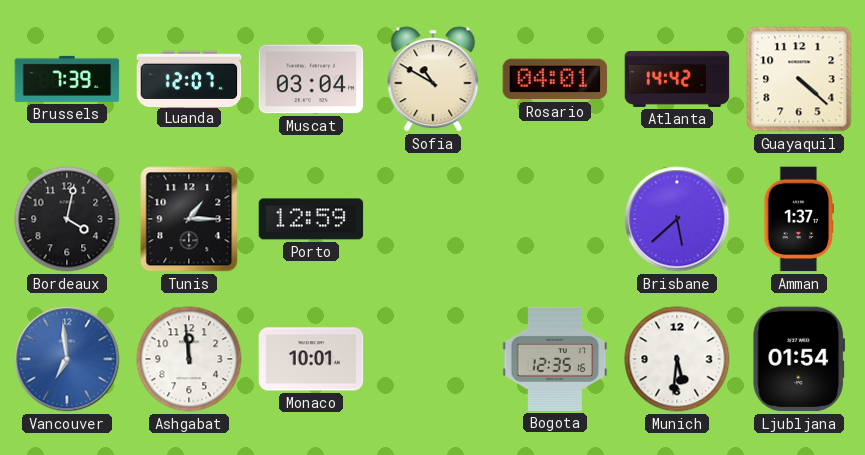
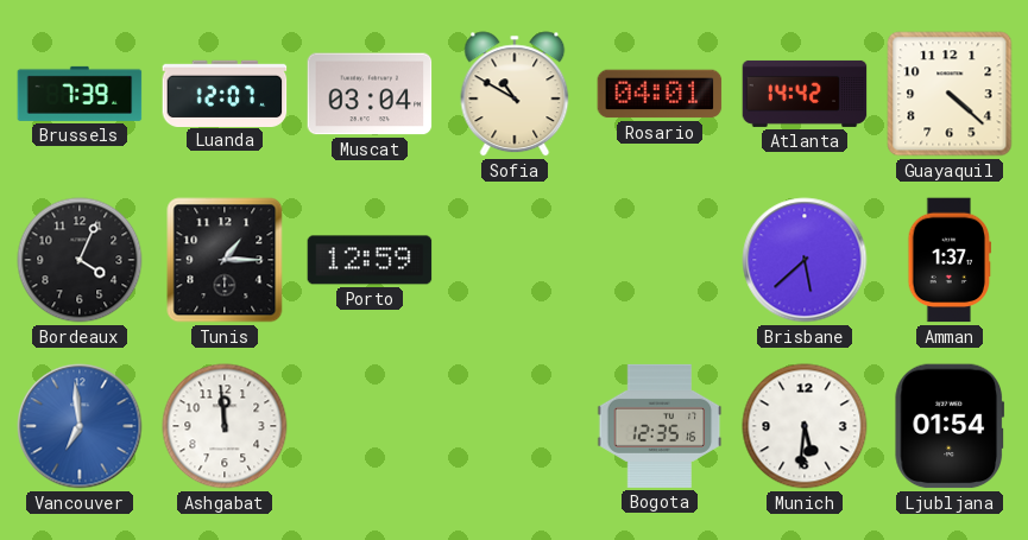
Bordeaux: 4:02 -> 4:04
Monaco: 10:01 -> none
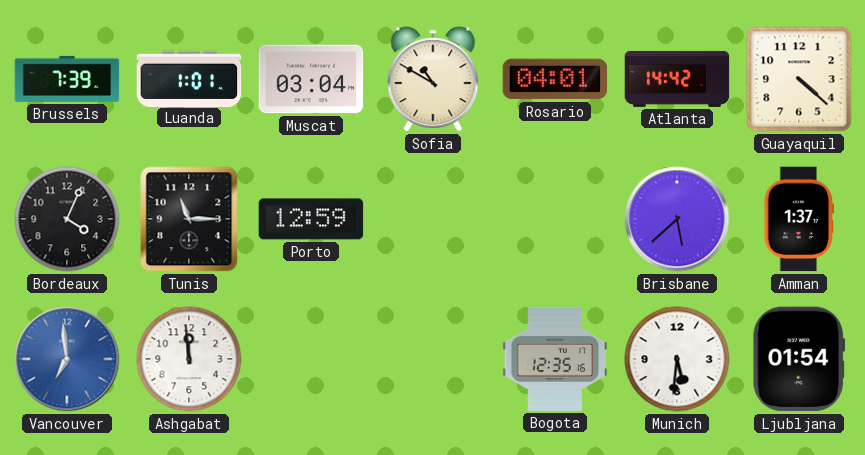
Luanda: 12:07 -> 1:01
Tunis: 1:15 -> 11:15
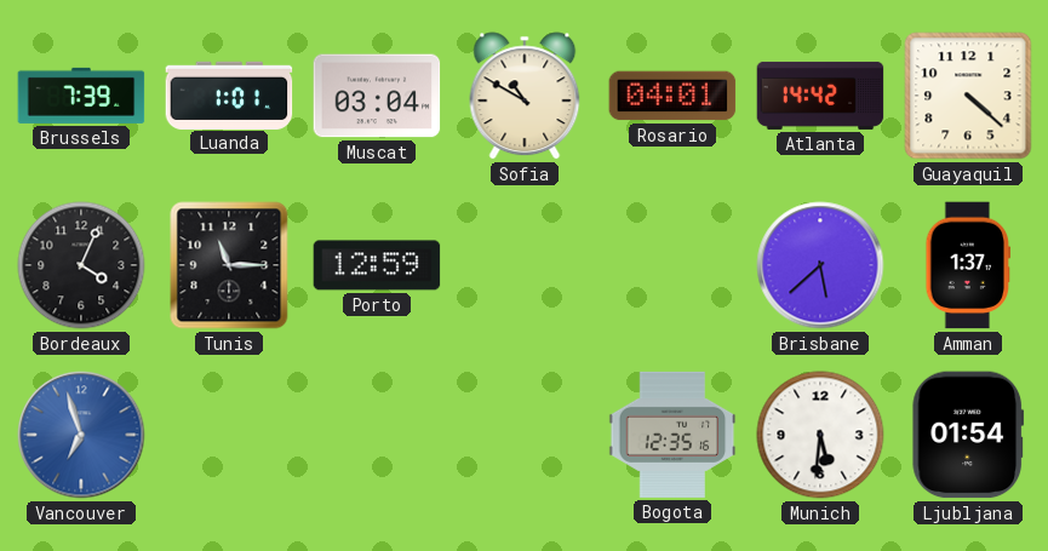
Vancouver: 6:59 -> 6:57
Ashgabat: 11:59 -> none
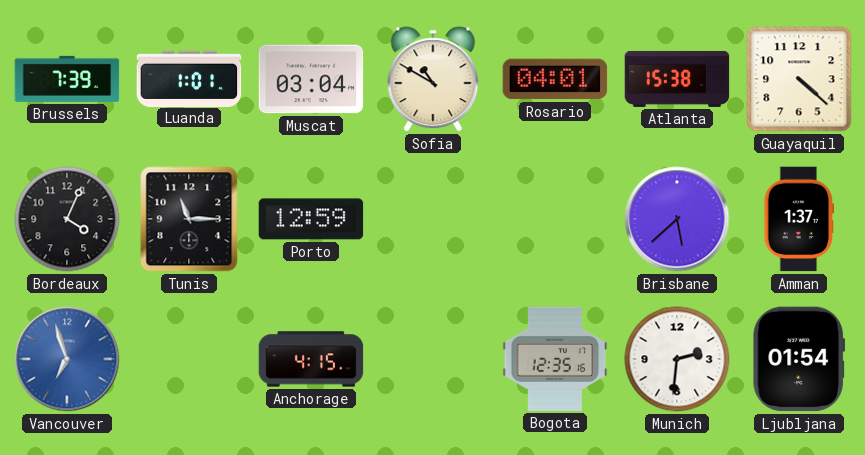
Atlanta: 14:42 -> 15:38
Anchorage: none -> 4:15
Munich: 5:31 -> 2:31
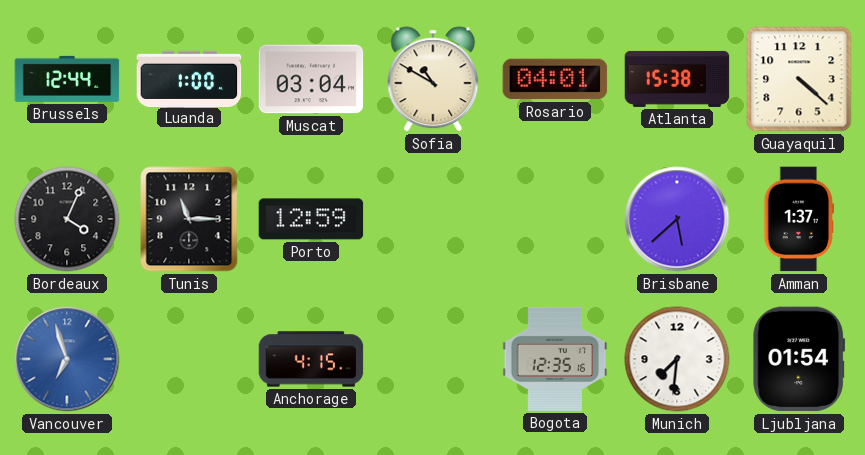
Brussels: 7:39 -> 12:44
Luanda: 1:01 -> 1:00
Munich: 2:31 -> 7:31
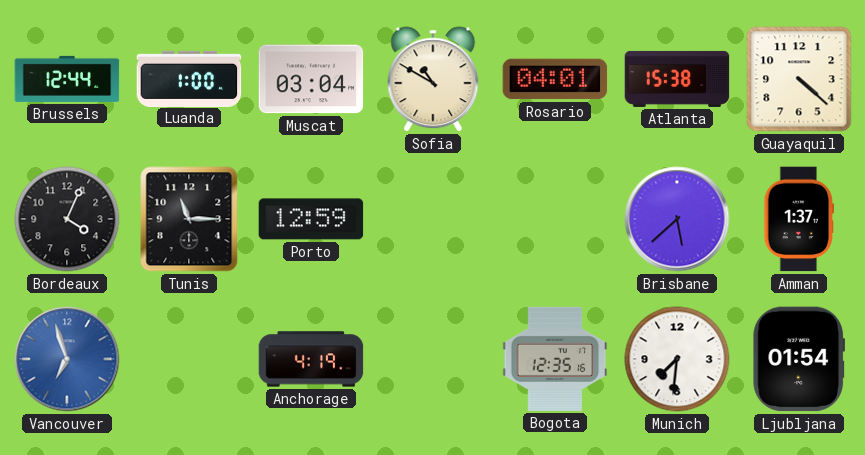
Anchorage: 4:15 -> 4:19
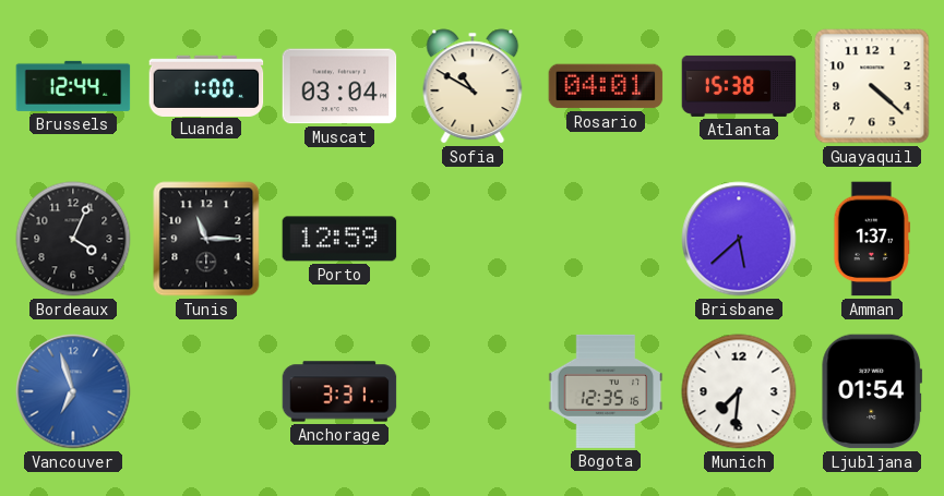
Anchorage: 4:19 -> 3:31
